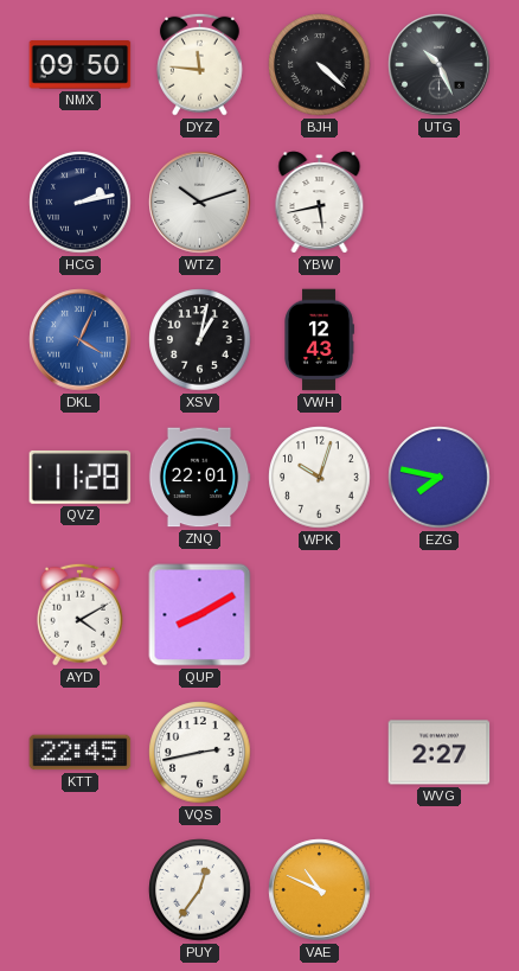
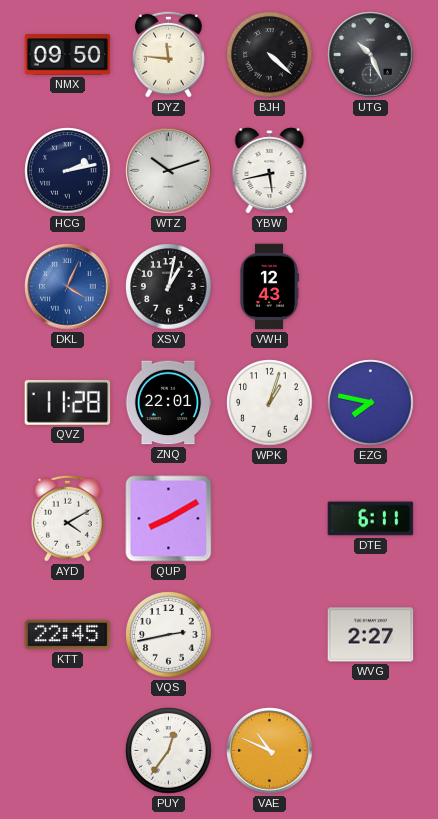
WPK: 10:03 -> 1:03
DTE: none -> 6:11
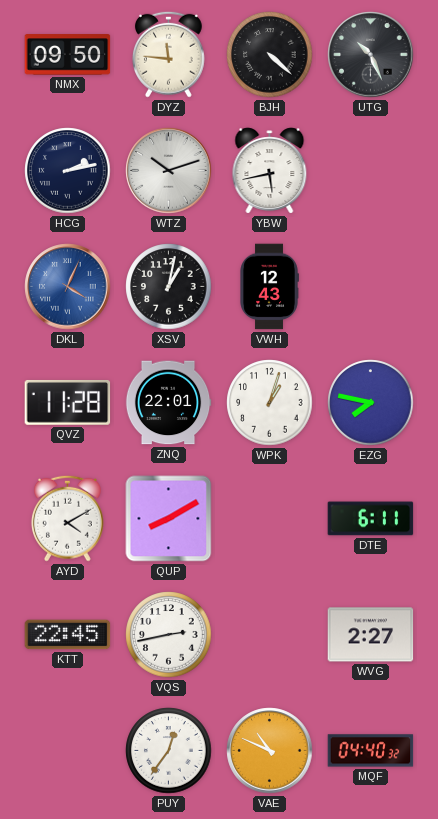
MQF: none -> 04:40
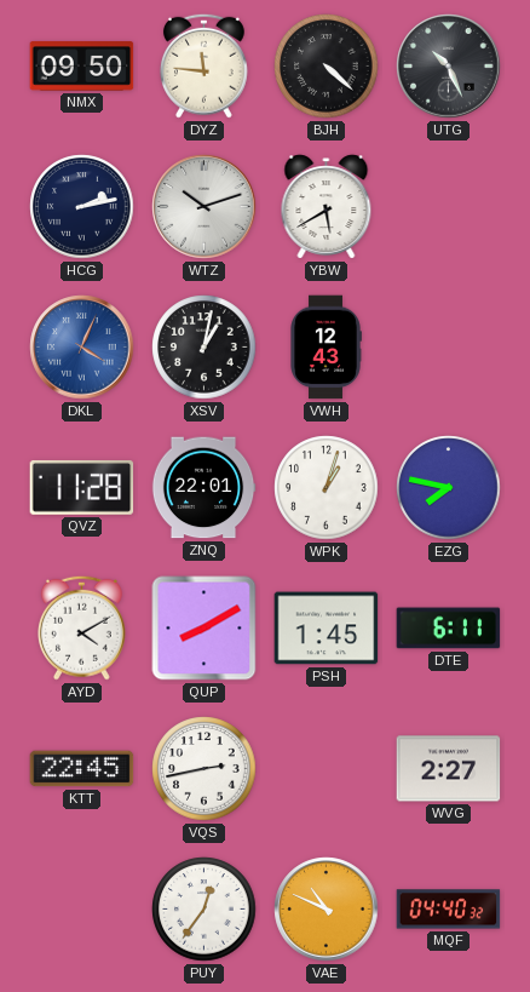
YBW: 5:43 -> 5:40
PSH: none -> 1:45
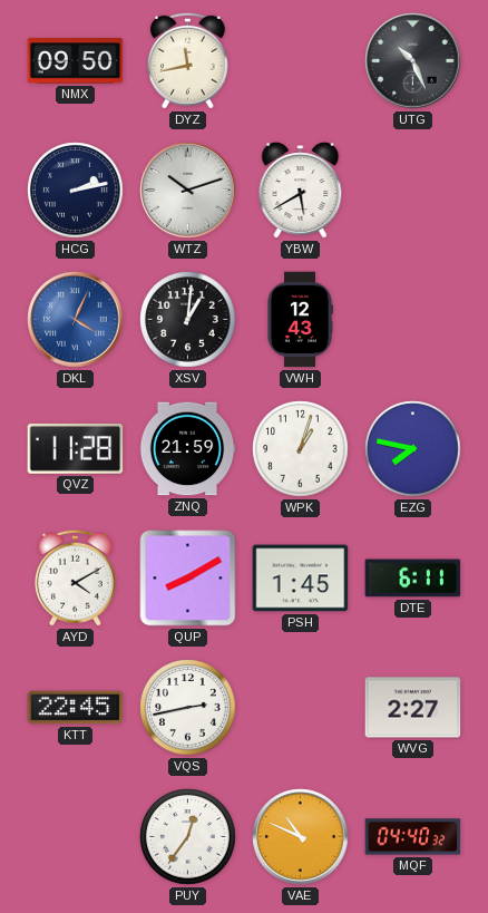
DYZ: 11:46 -> 11:43
BJH: 4:22 -> none
XSV: 1:02 -> 1:01
ZNQ: 22:01 -> 21:59
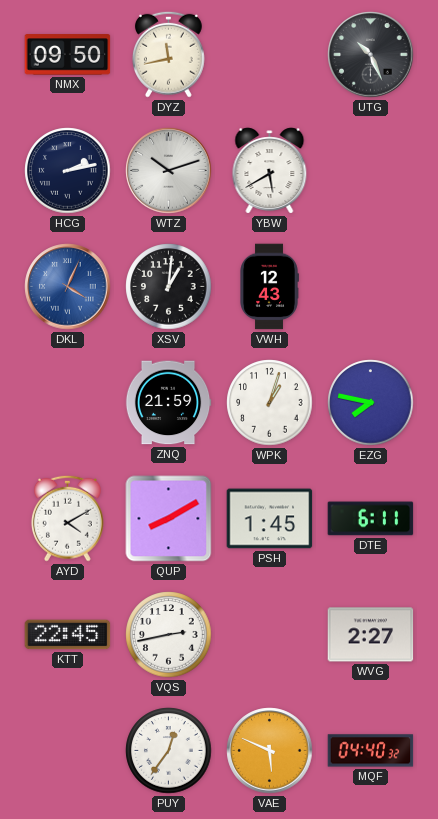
QVZ: 11:28 -> none
VAE: 10:49 -> 5:49
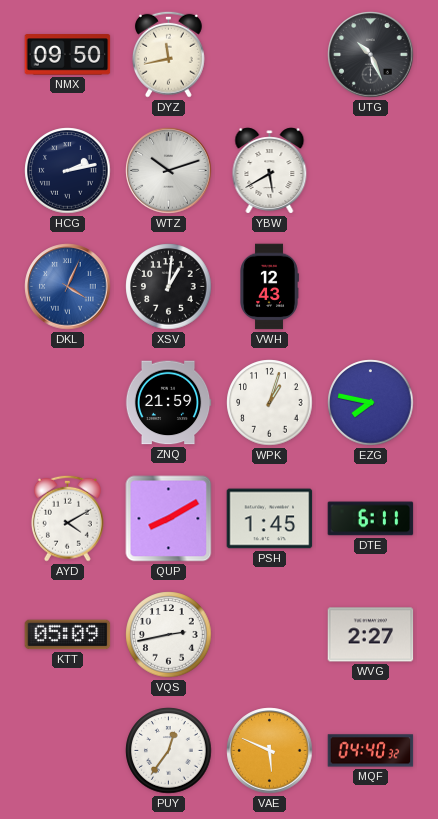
KTT: 22:45 -> 05:09
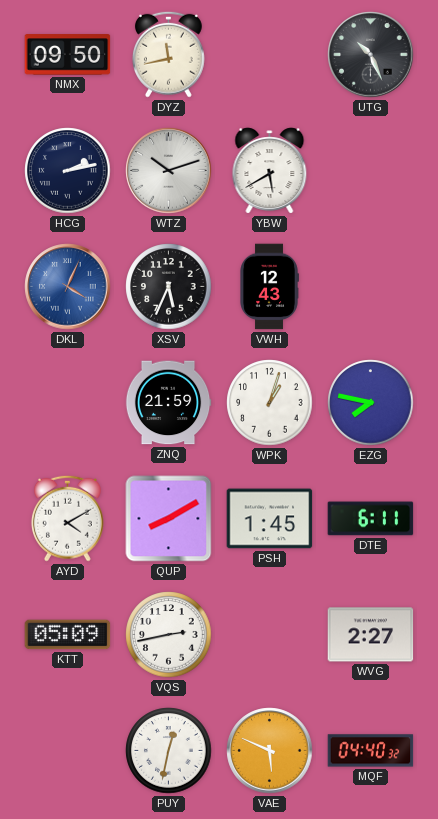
XSV: 1:01 -> 5:34
PUY: 12:36 -> 12:32
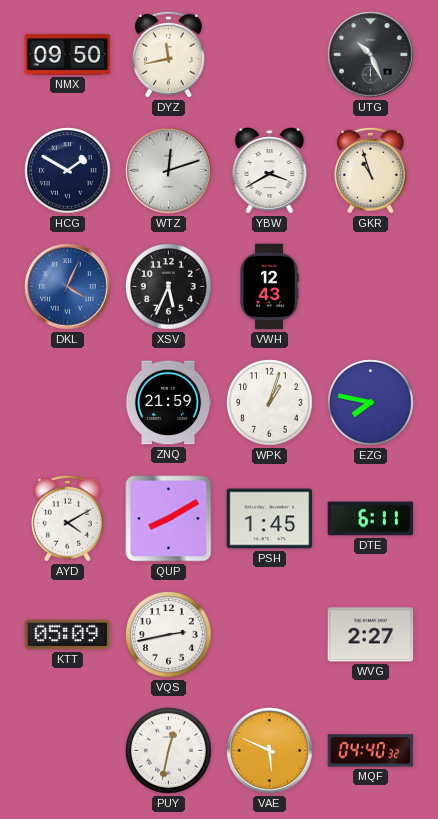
HCG: 2:13 -> 1:50
WTZ: 10:12 -> 12:12
YBW: 5:40 -> 3:40
GKR: none -> 10:57
